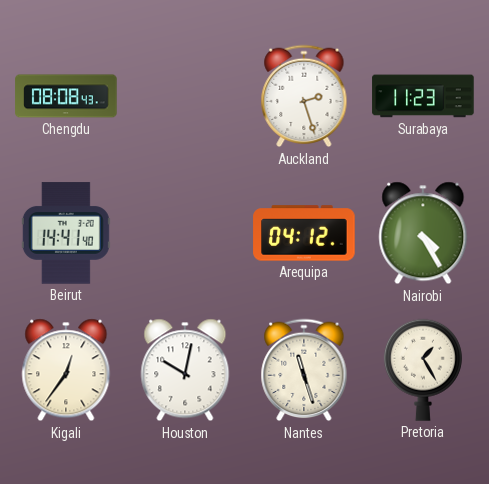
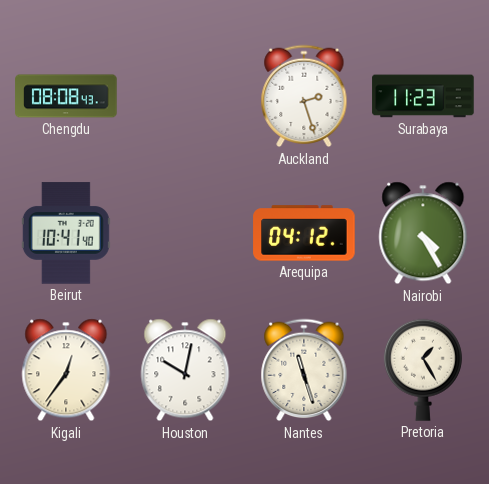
Beirut: 14:41 -> 10:41
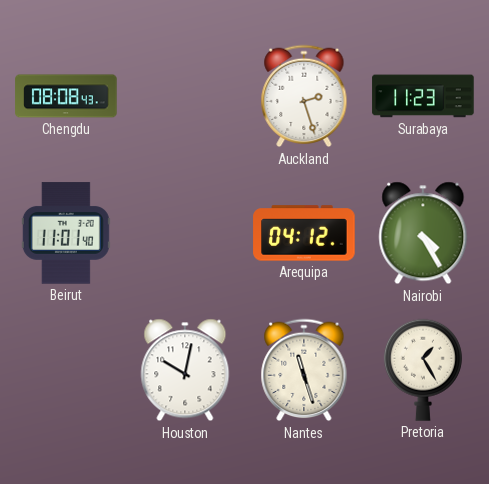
Beirut: 10:41 -> 11:01
Kigali: 12:36 -> none
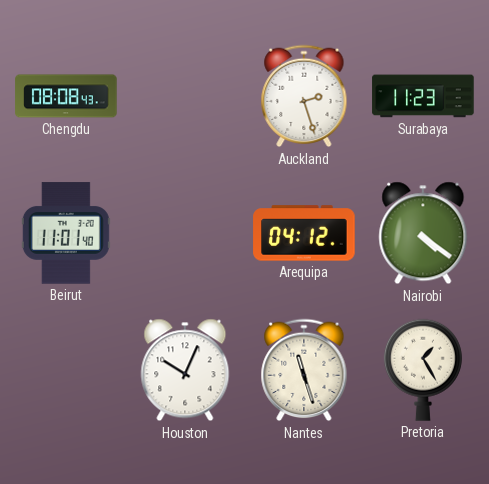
Nairobi: 4:25 -> 4:21
Houston: 10:02 -> 10:04
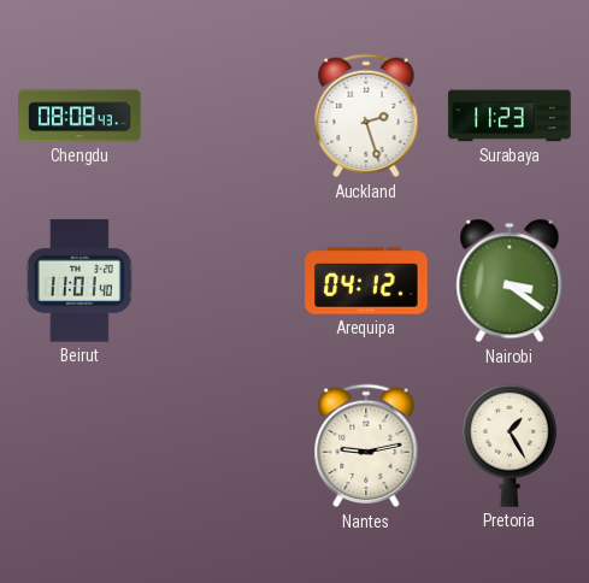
Nairobi: 4:21 -> 3:21
Houston: 10:04 -> none
Nantes: 11:27 -> 9:13
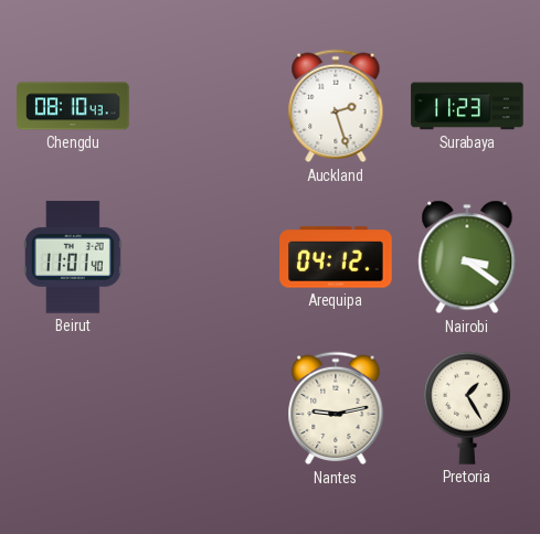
Chengdu: 08:08 -> 08:10
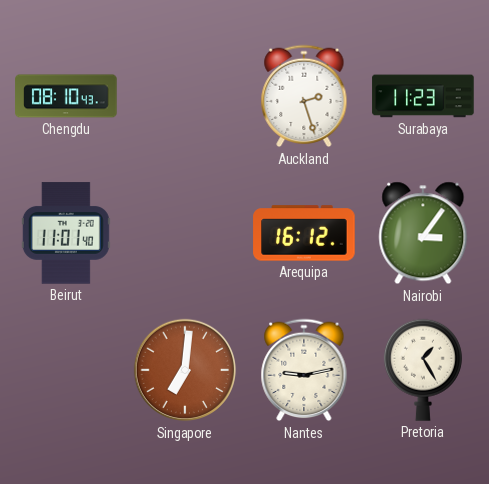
Arequipa: 04:12 -> 16:12
Nairobi: 3:21 -> 3:06
Singapore: none -> 7:01
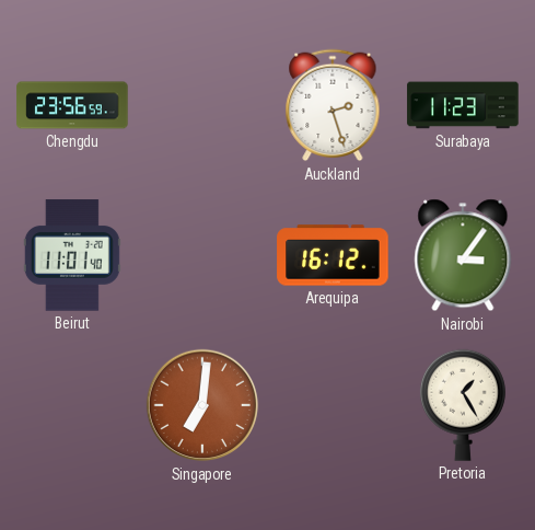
Chengdu: 08:10 -> 23:56
Nantes: 9:13 -> none
